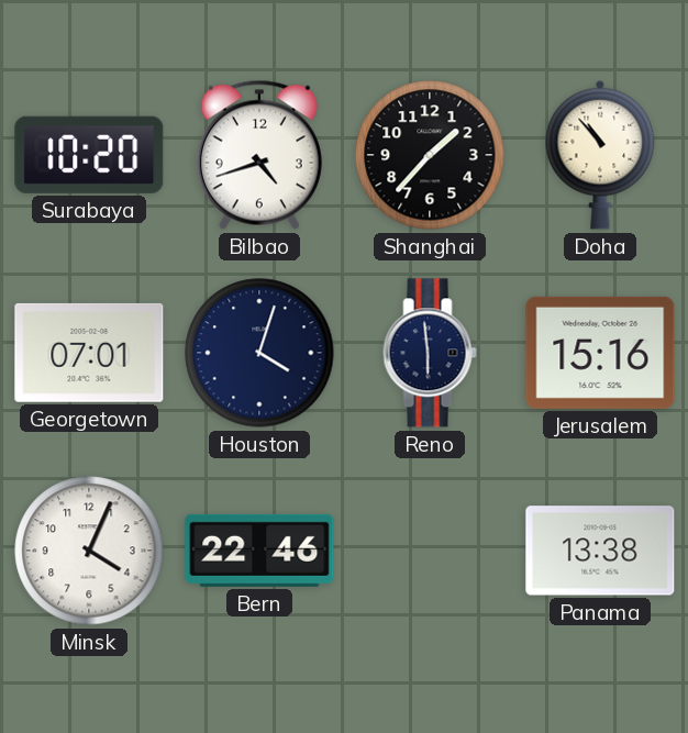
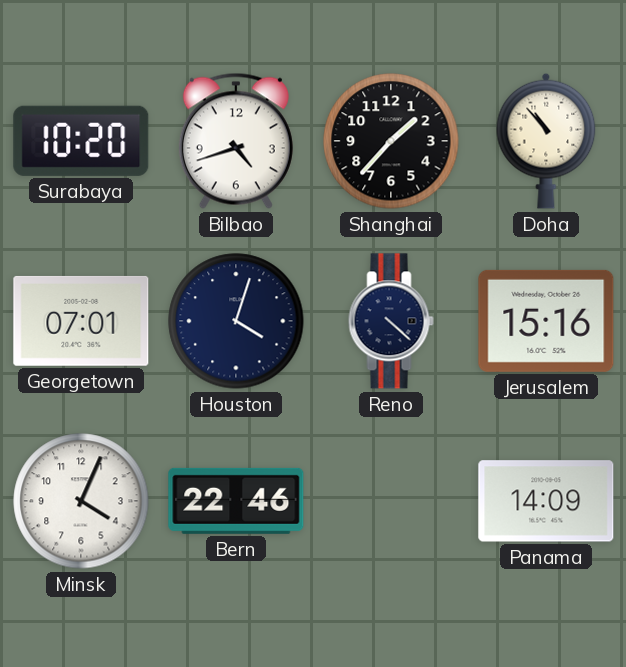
Reno: 5:59 -> 4:22
Panama: 13:38 -> 14:09
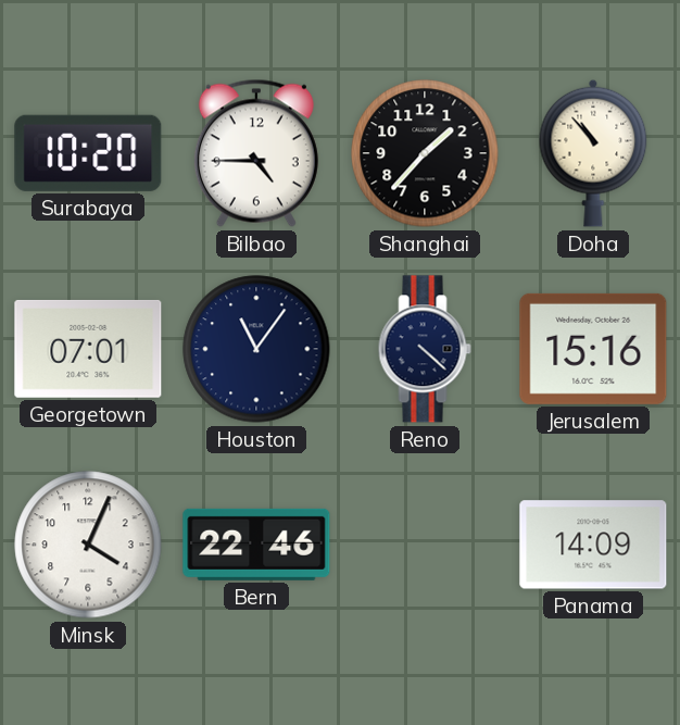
Bilbao: 4:42 -> 4:45
Houston: 4:03 -> 11:06
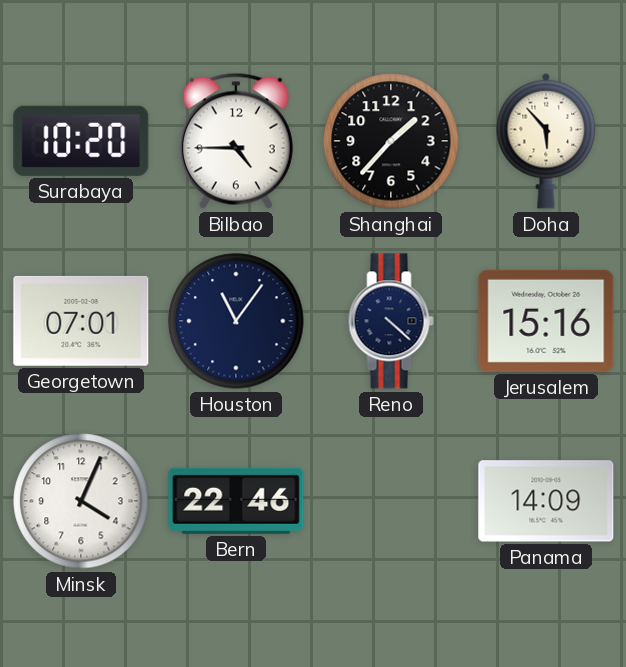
Doha: 10:53 -> 5:53
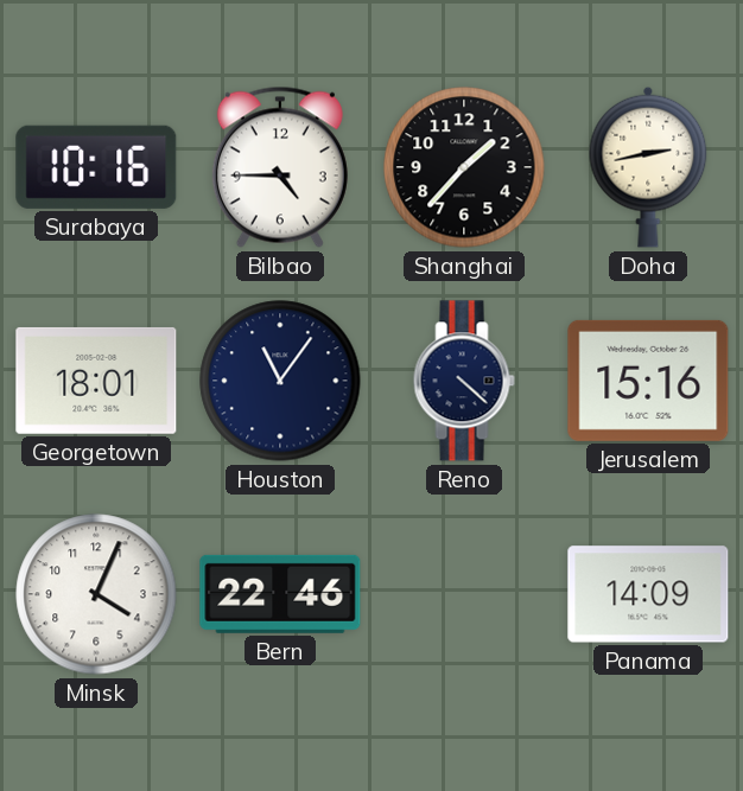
Surabaya: 10:20 -> 10:16
Doha: 5:53 -> 2:43
Georgetown: 07:01 -> 18:01
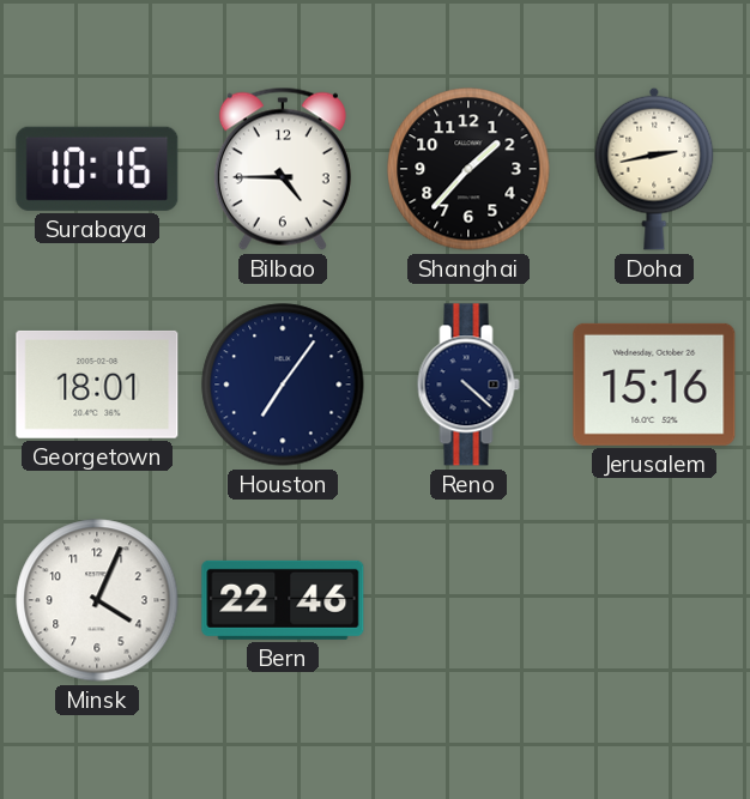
Houston: 11:06 -> 7:06
Panama: 14:09 -> none
